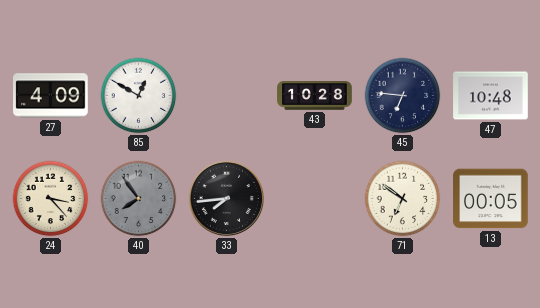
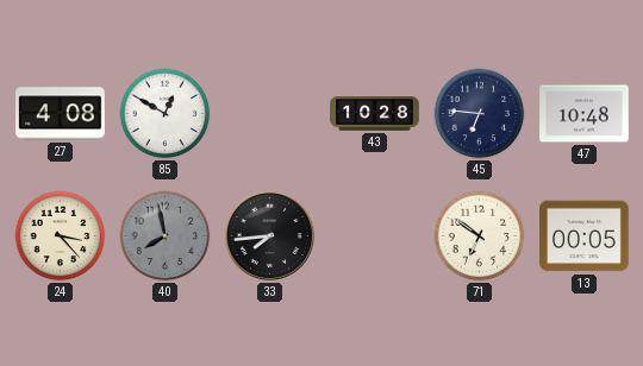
27: 4:09 -> 4:08
40: 7:54 -> 7:58
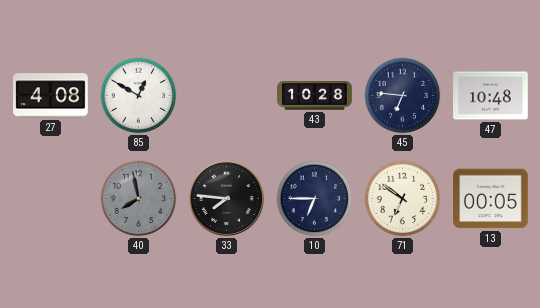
24: 3:23 -> none
33: 7:44 -> 7:46
10: none -> 6:45
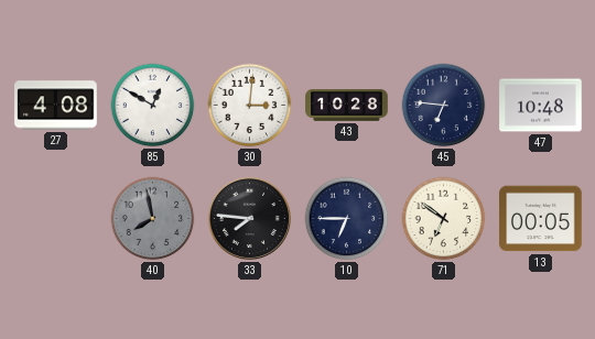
30: none -> 3:01
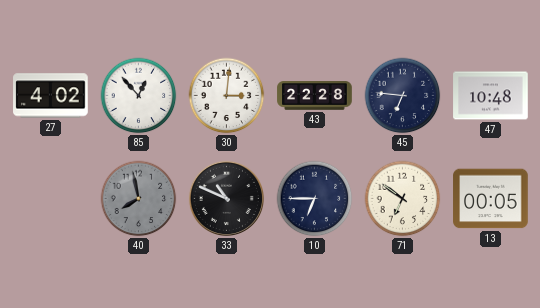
27: 4:08 -> 4:02
85: 12:50 -> 12:53
43: 10:28 -> 22:28
33: 7:46 -> 10:49
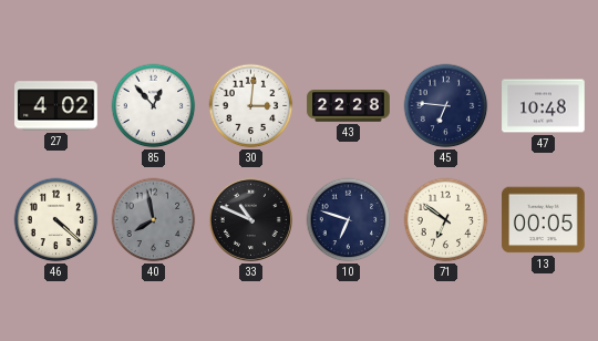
46: none -> 4:22
10: 6:45 -> 6:48
